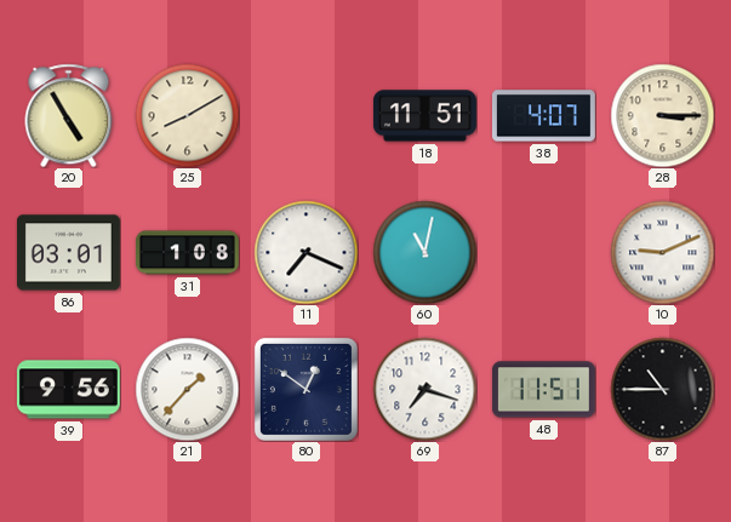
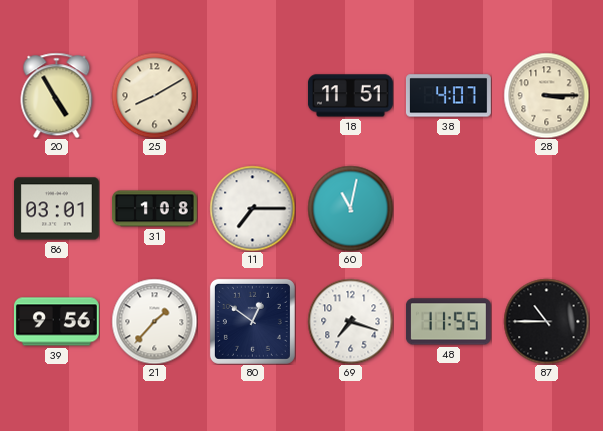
11: 7:19 -> 7:15
10: 9:11 -> none
48: 11:51 -> 11:55
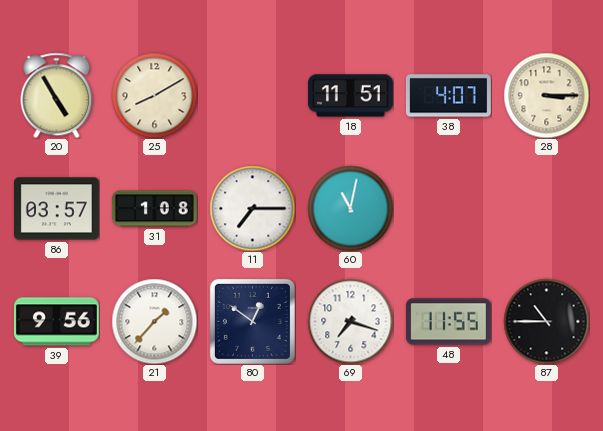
86: 03:01 -> 03:57
